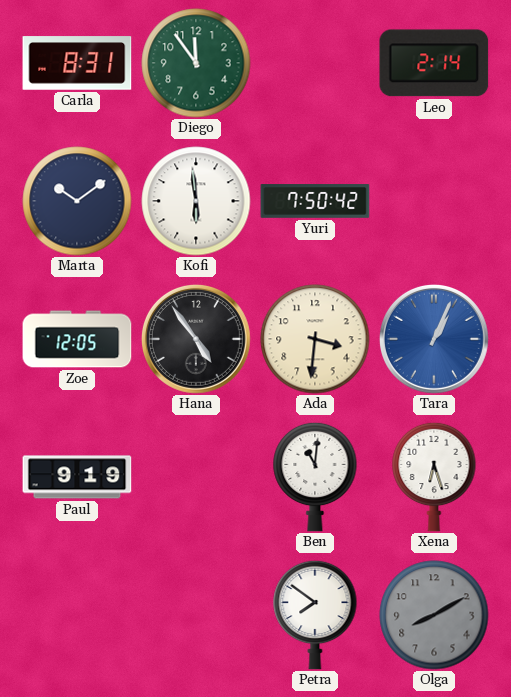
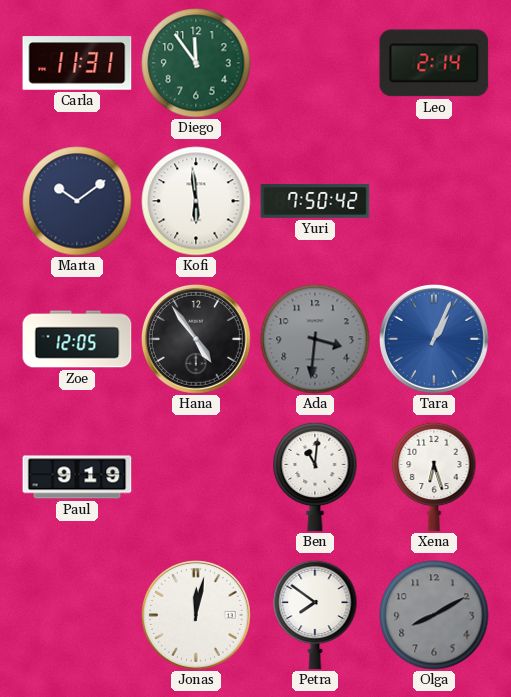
Carla: 8:31 -> 11:31
Ada dial: cream -> grey
Jonas: none -> 12:02
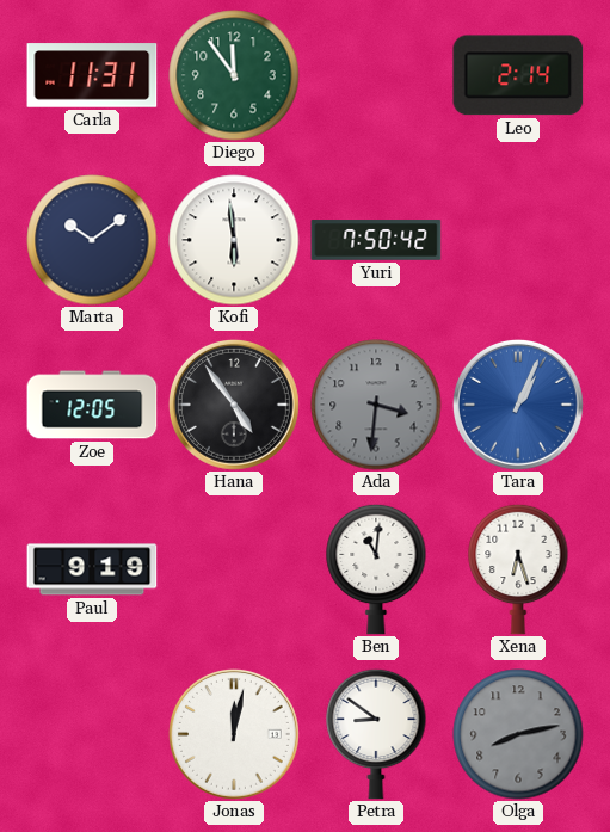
Petra: 7:51 -> 8:51
Olga: 8:10 -> 8:13
